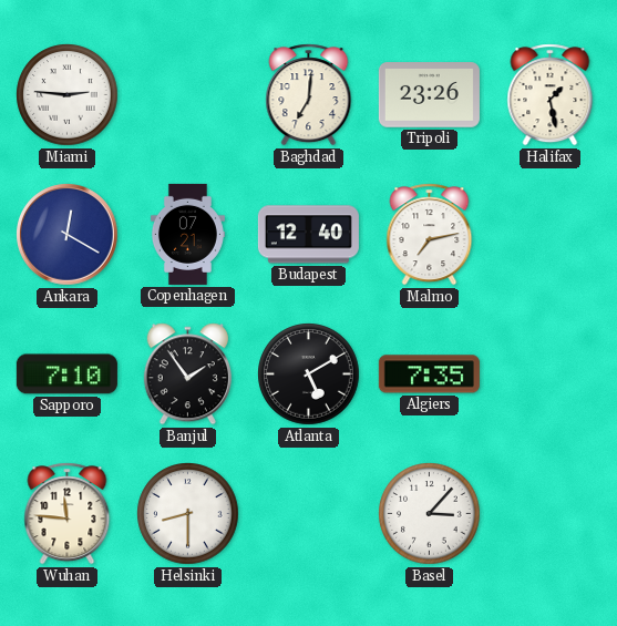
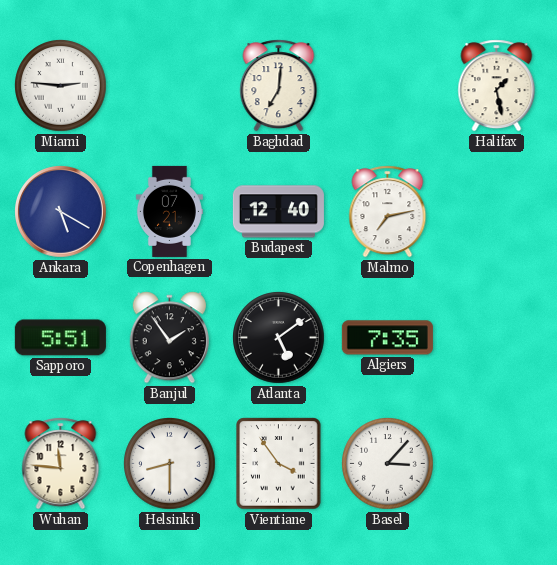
Tripoli: 23:26 -> none
Ankara: 12:20 -> 5:20
Sapporo: 7:10 -> 5:51
Atlanta: 5:10 -> 5:09
Vientiane: none -> 3:54
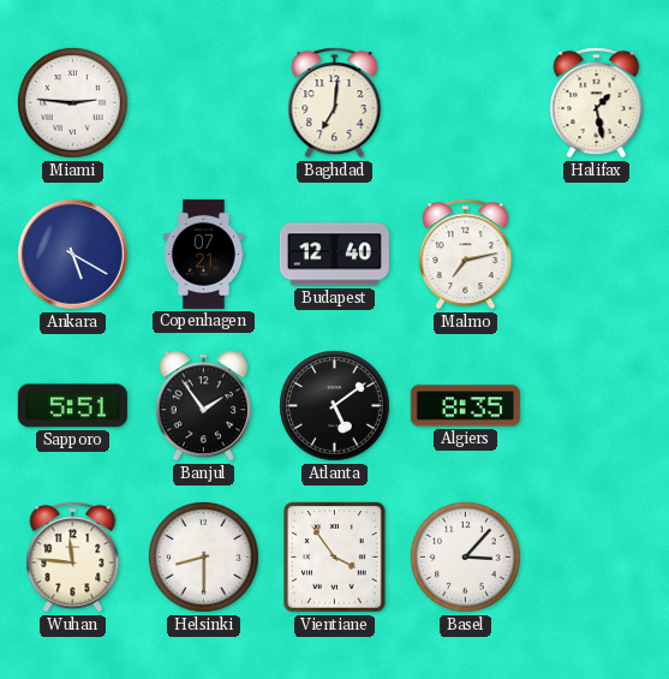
Algiers: 7:35 -> 8:35
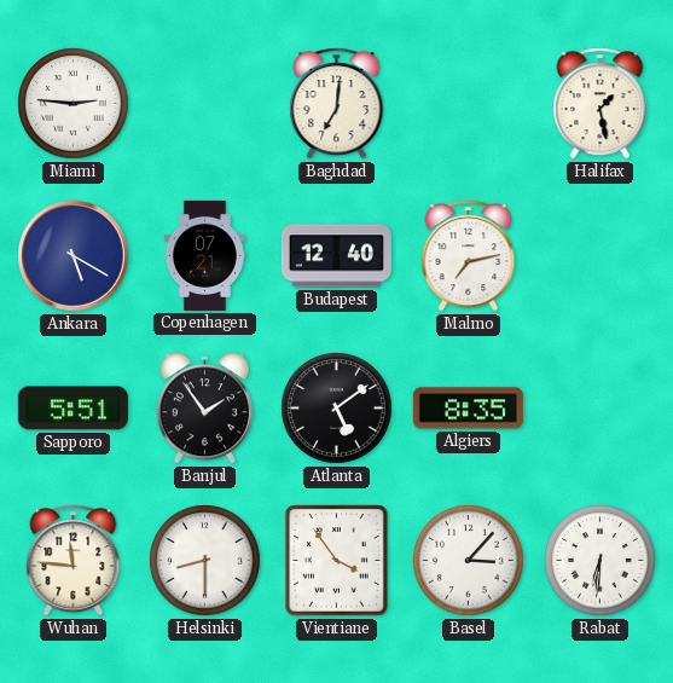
Rabat: none -> 6:31
